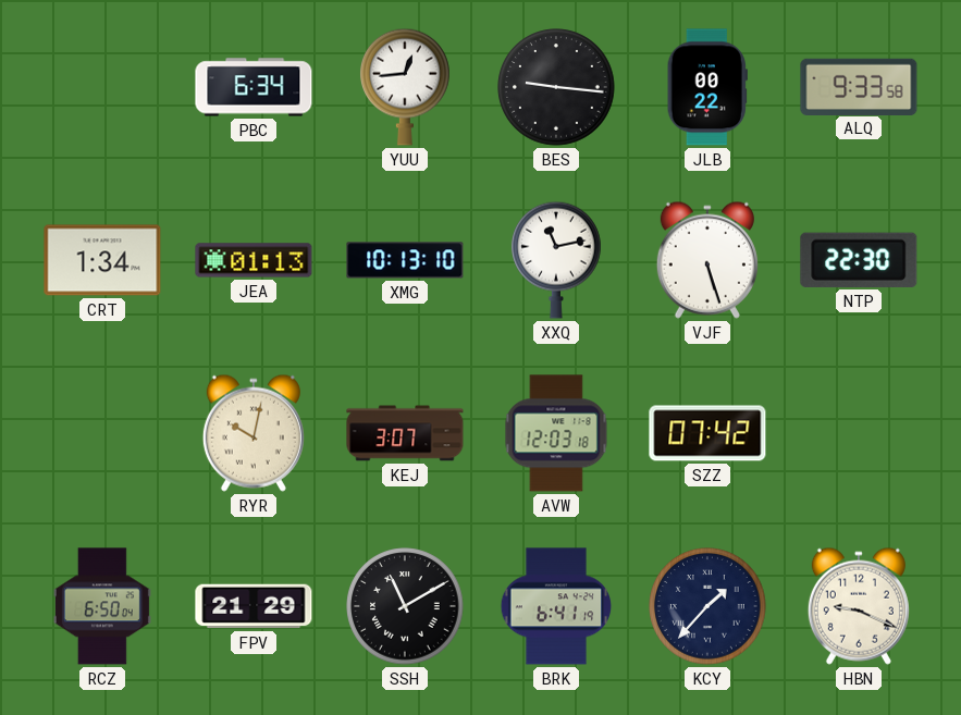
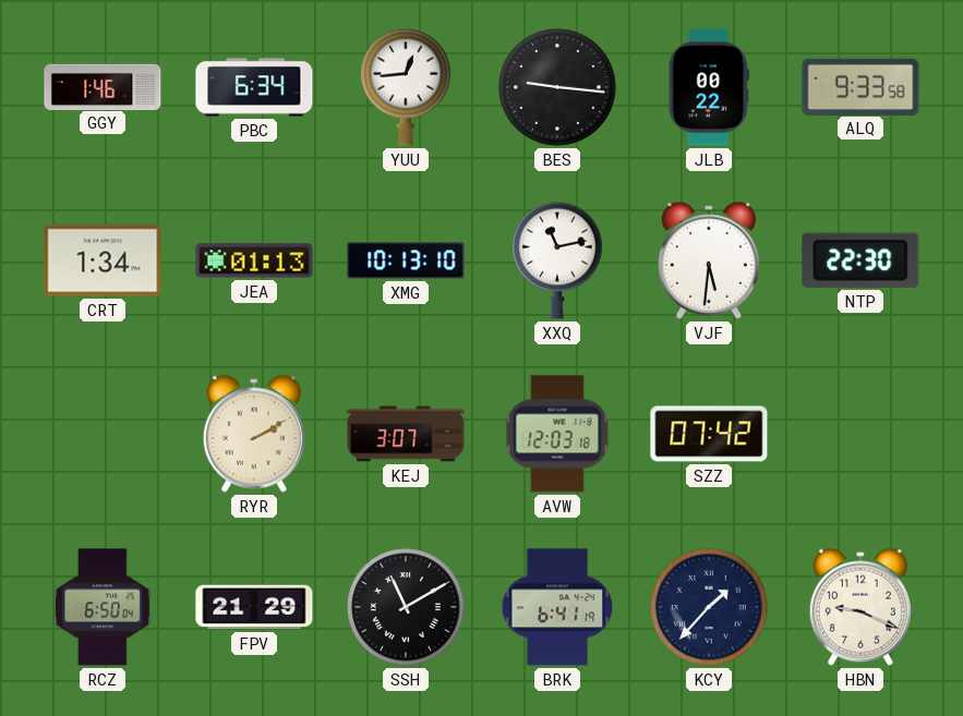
GGY: none -> 1:46
VJF: 5:27 -> 5:31
RYR: 10:02 -> 2:10
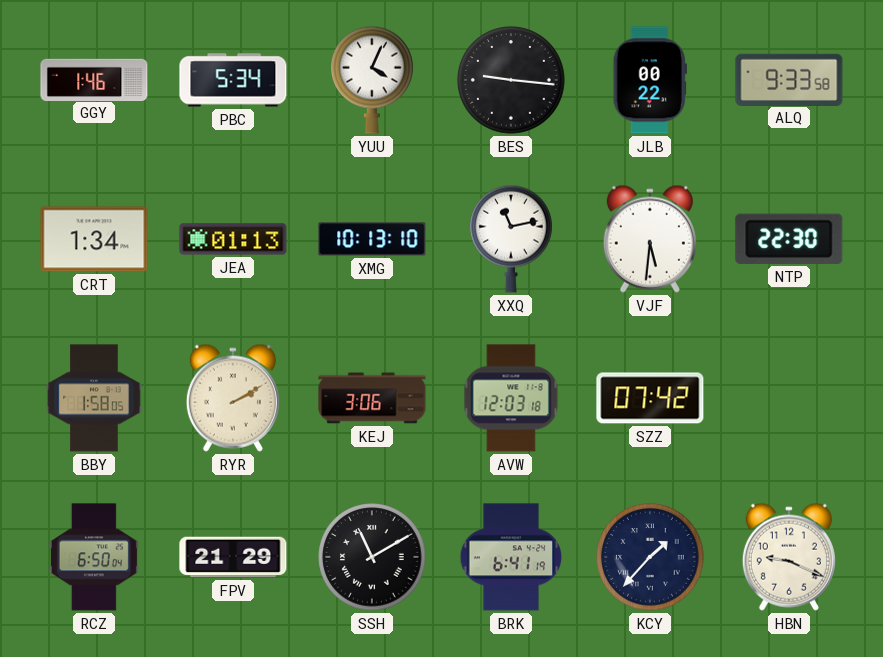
PBC: 6:34 -> 5:34
YUU: 12:44 -> 4:04
BBY: none -> 1:58
KEJ: 3:07 -> 3:06
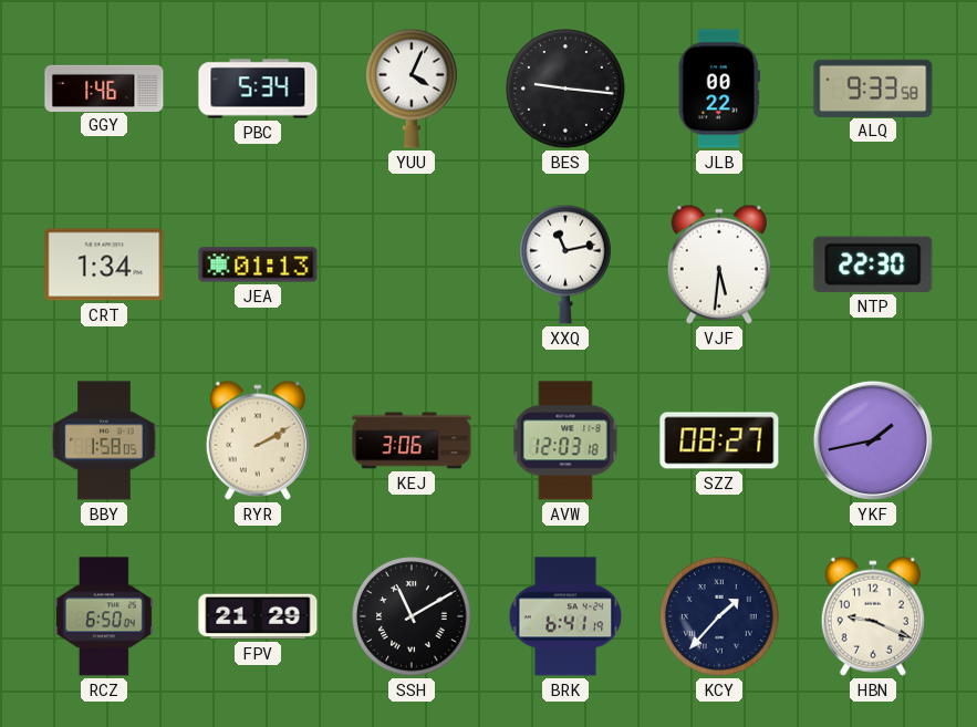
XMG: 10:13 -> none
SZZ: 07:42 -> 08:27
YKF: none -> 1:43
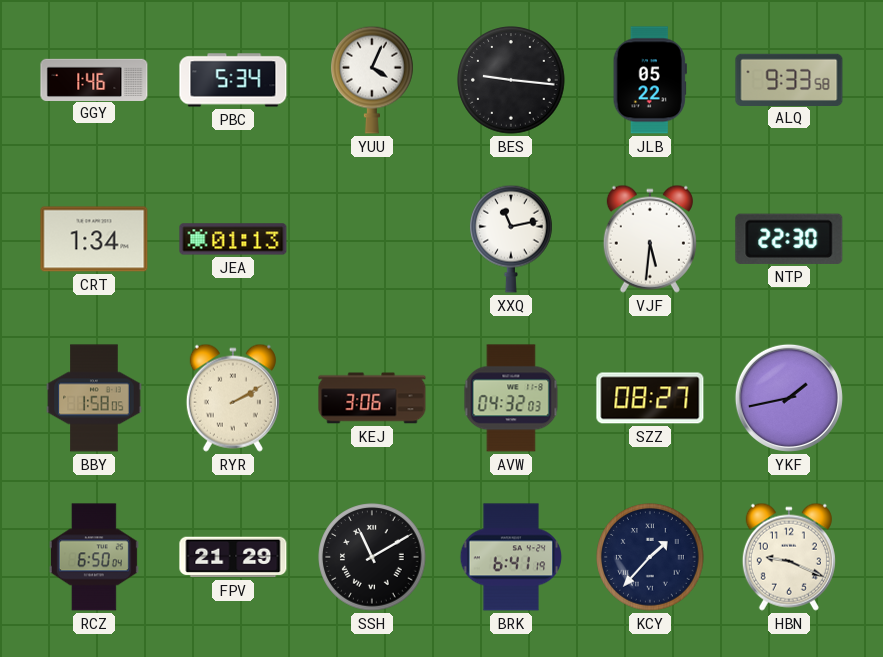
JLB: 00:22 -> 05:22
AVW: 12:03 -> 04:32
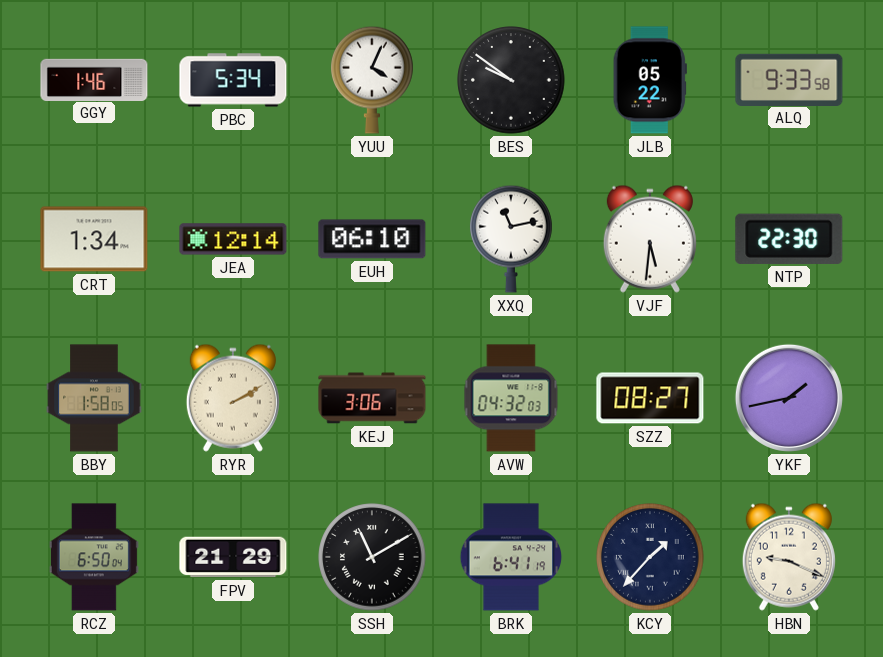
BES: 9:16 -> 9:51
JEA: 01:13 -> 12:14
EUH: none -> 06:10
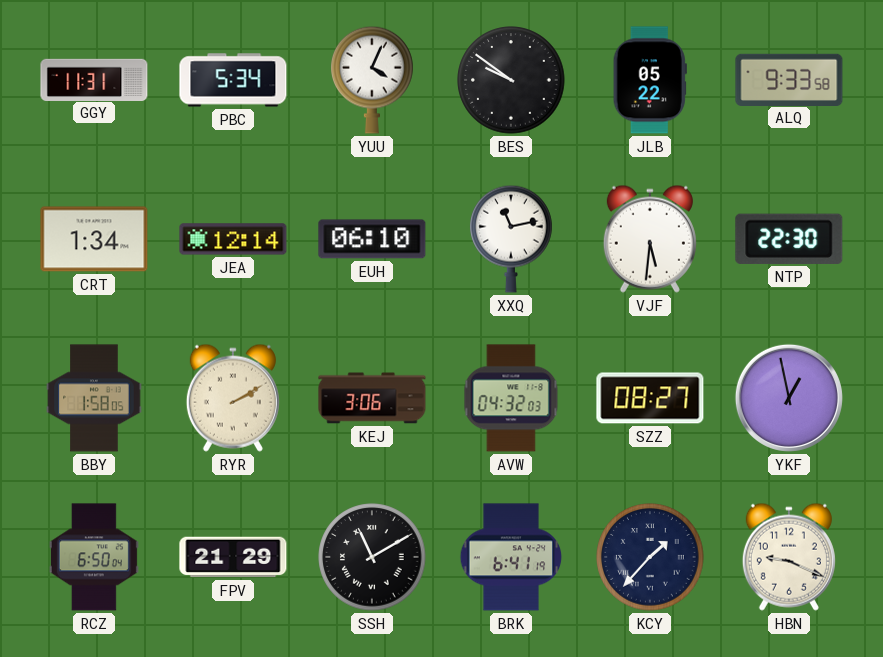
GGY: 1:46 -> 11:31
YKF: 1:43 -> 12:58
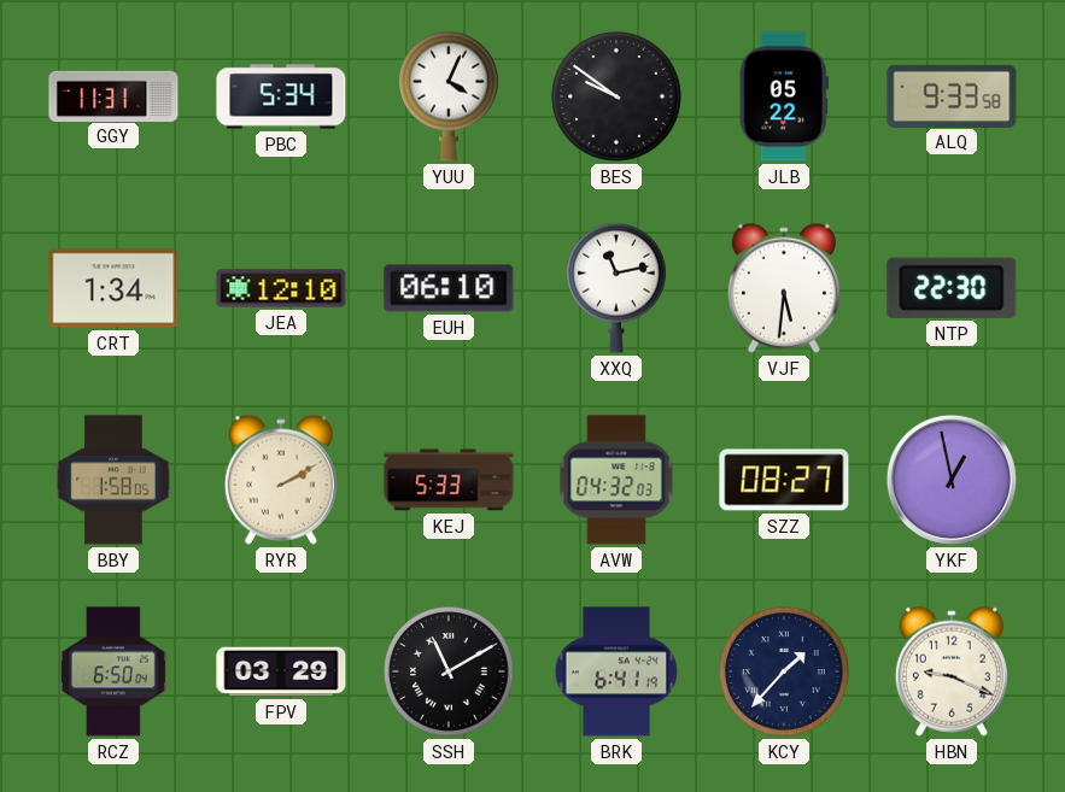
JEA: 12:14 -> 12:10
KEJ: 3:06 -> 5:33
FPV: 21:29 -> 03:29
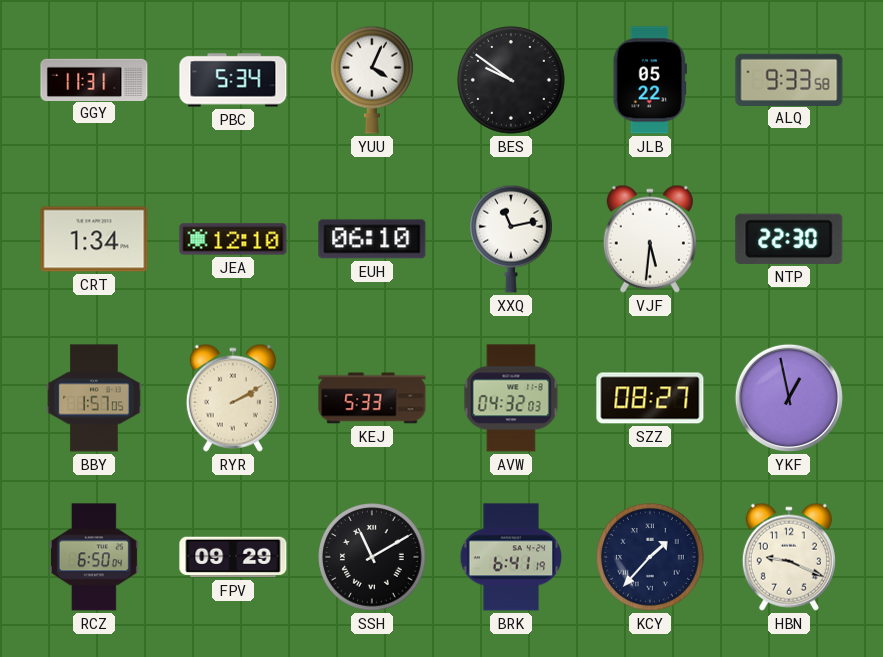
BBY: 1:58 -> 1:57
FPV: 03:29 -> 09:29
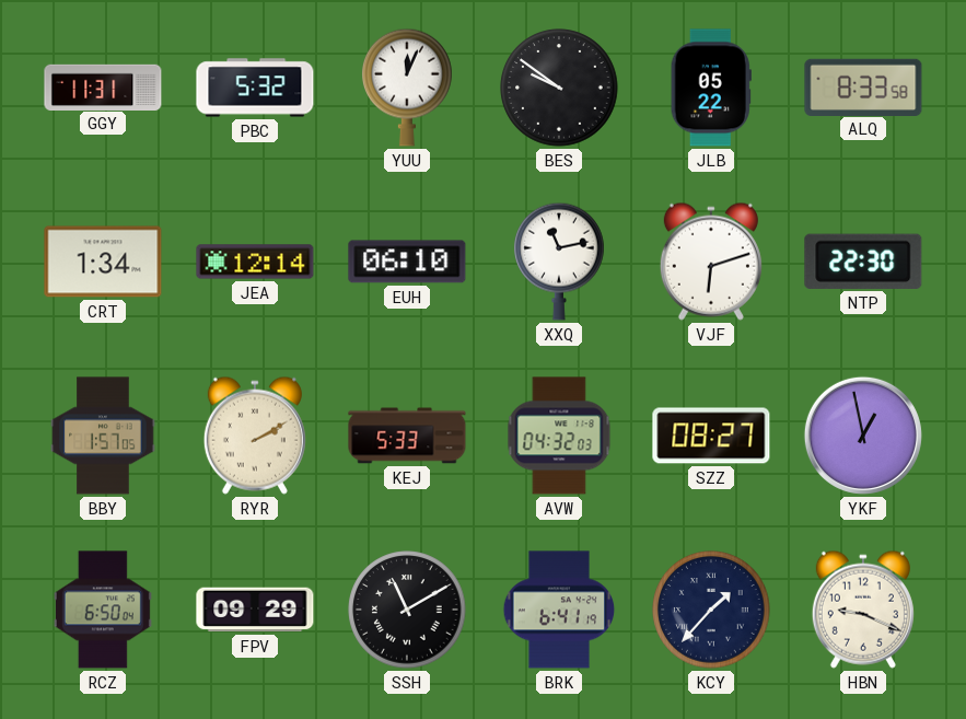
PBC: 5:34 -> 5:32
YUU: 4:04 -> 12:04
ALQ: 9:33 -> 8:33
JEA: 12:10 -> 12:14
VJF: 5:31 -> 6:12
